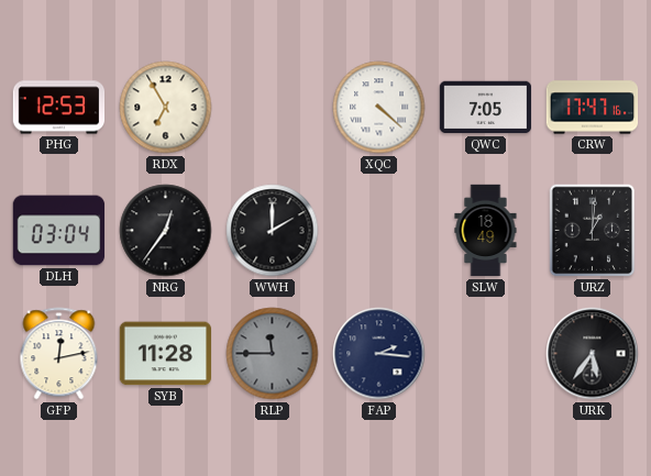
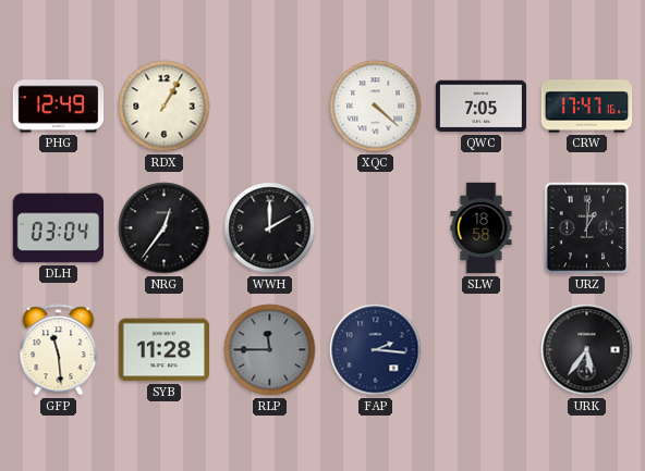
PHG: 12:53 -> 12:49
RDX: 6:55 -> 1:05
SLW: 18:49 -> 18:58
GFP: 12:13 -> 11:29
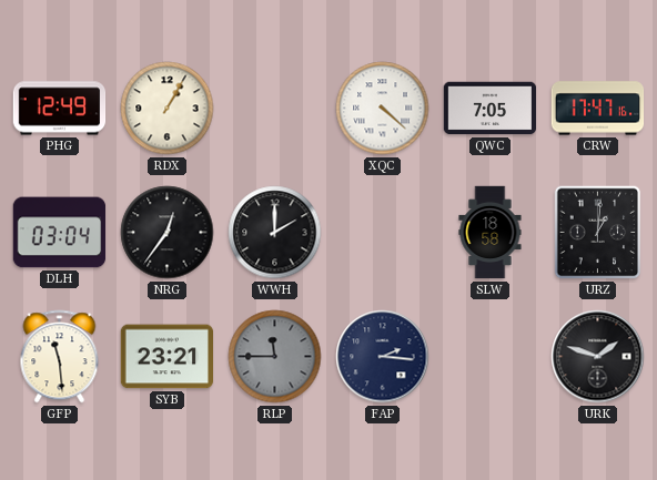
SYB: 11:28 -> 23:21
URK: 5:36 -> 1:48
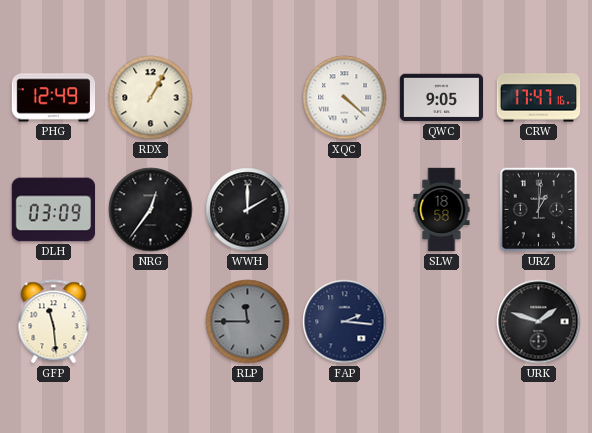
QWC: 7:05 -> 9:05
DLH: 03:04 -> 03:09
SYB: 23:21 -> none
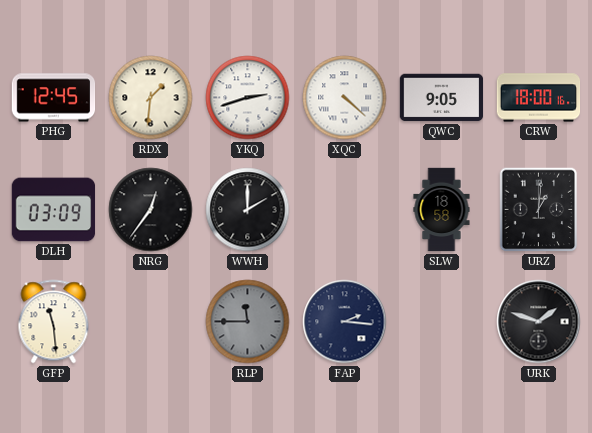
PHG: 12:49 -> 12:45
RDX: 1:05 -> 1:31
YKQ: none -> 2:42
CRW: 17:47 -> 18:00
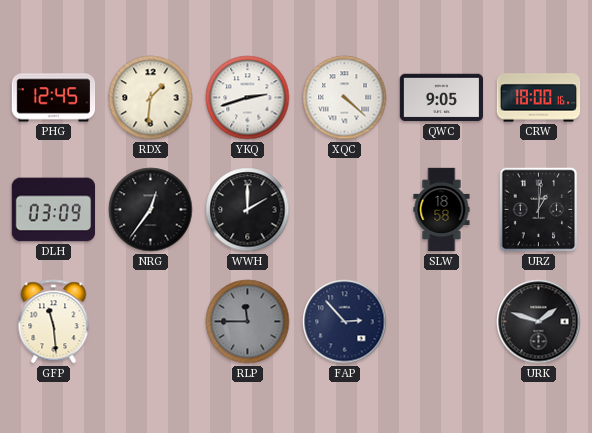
FAP: 2:16 -> 2:53
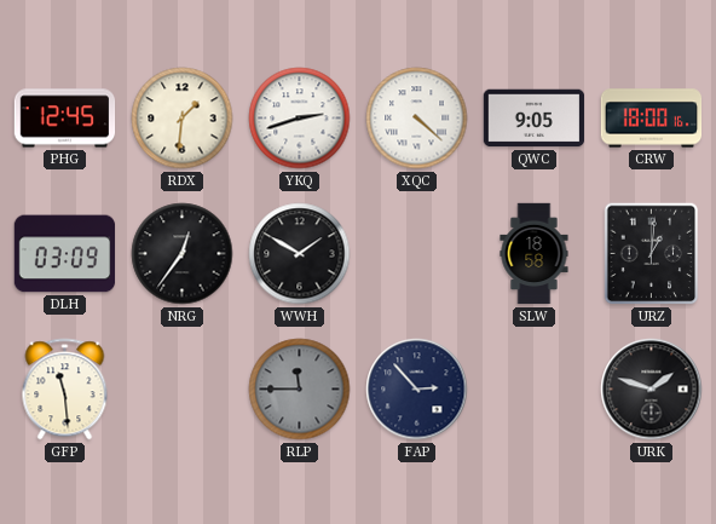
WWH: 2:00 -> 1:50
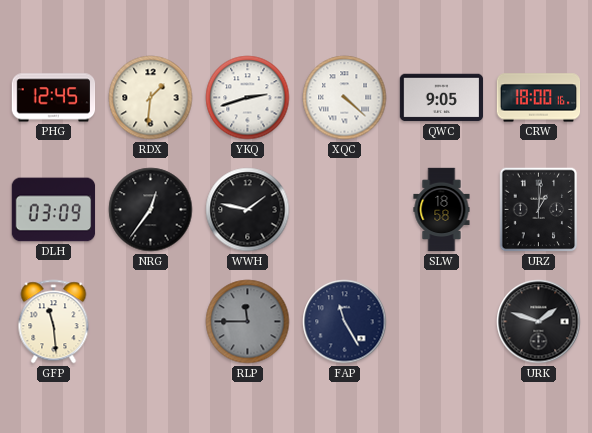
WWH: 1:50 -> 1:47
FAP: 2:53 -> 11:25
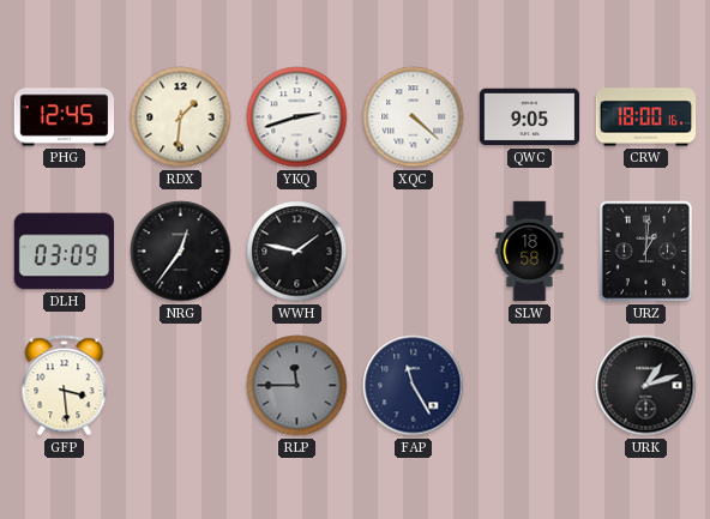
GFP: 11:29 -> 3:29
URK: 1:48 -> 1:12
